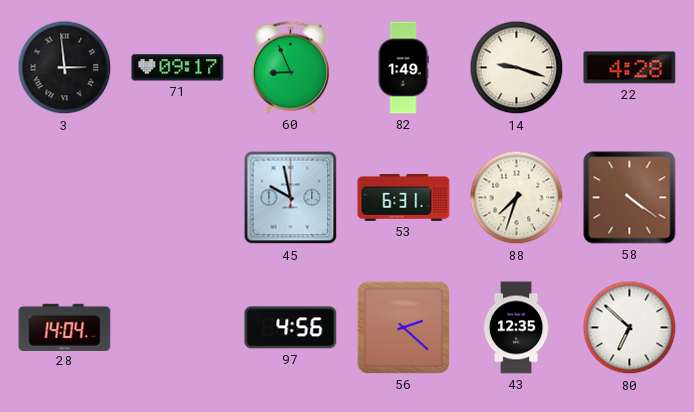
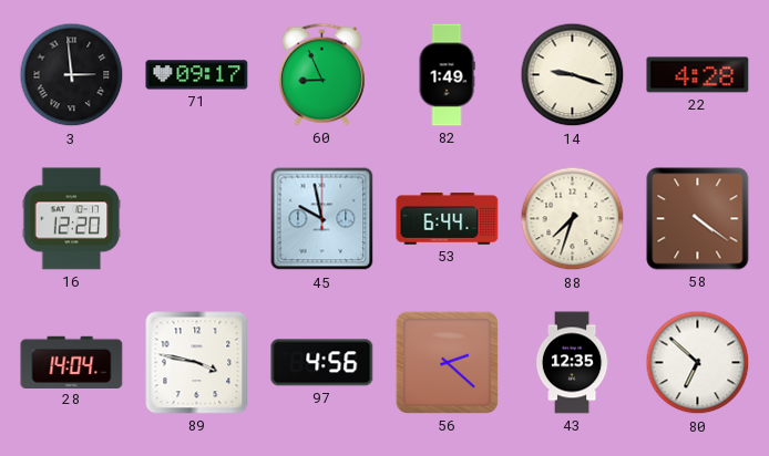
16: none -> 12:20
53: 6:31 -> 6:44
89: none -> 3:47
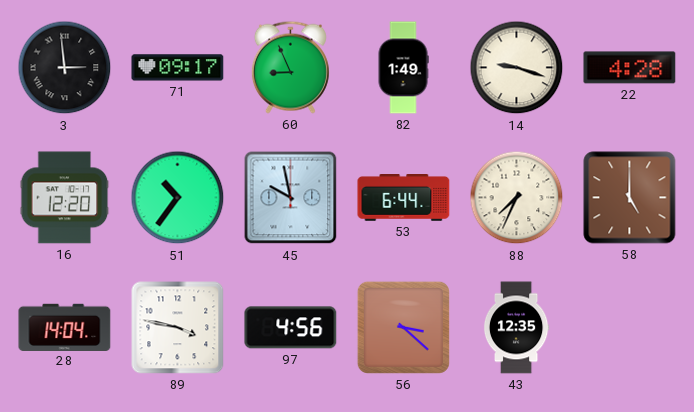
51: none -> 10:36
88: 7:33 -> 7:34
58: 4:21 -> 5:00
56: 2:22 -> 3:22
80: 6:52 -> none
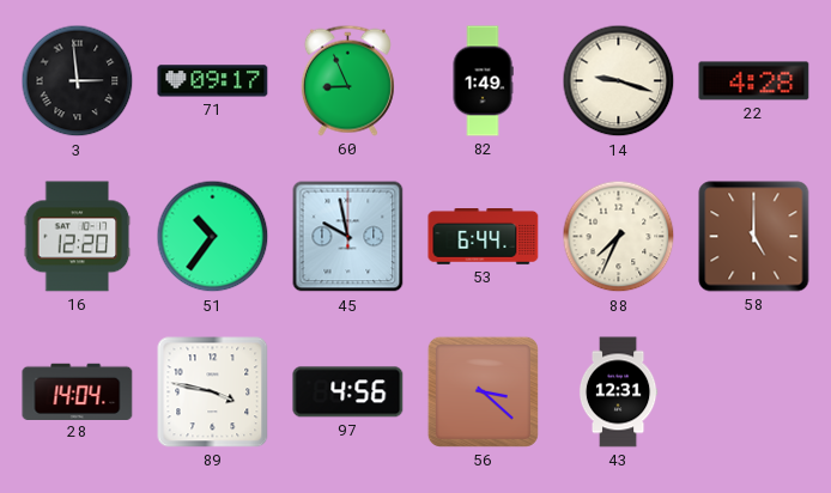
43: 12:35 -> 12:31
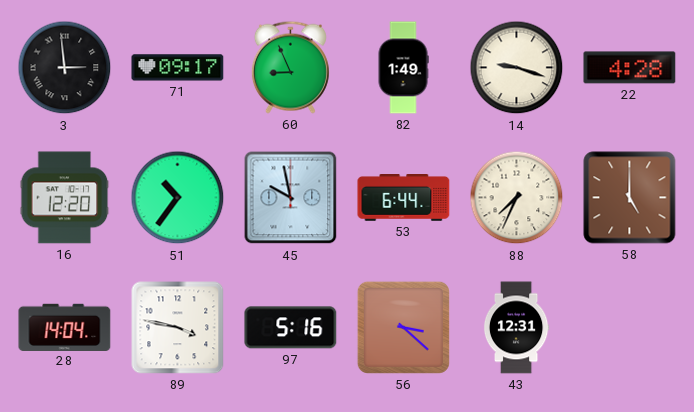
97: 4:56 -> 5:16
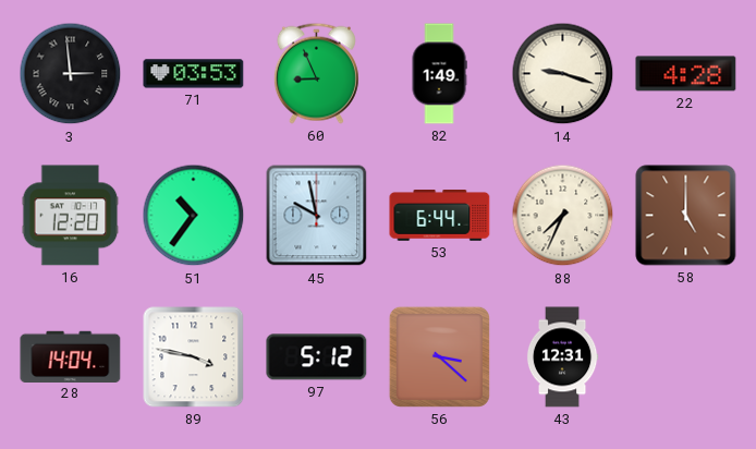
71: 09:17 -> 03:53
97: 5:16 -> 5:12
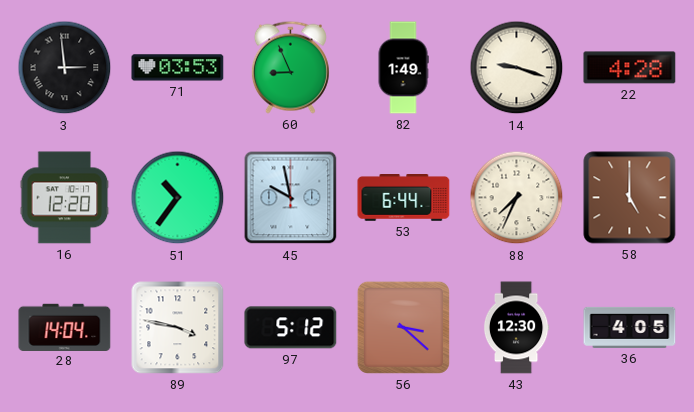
43: 12:31 -> 12:30
36: none -> 4:05
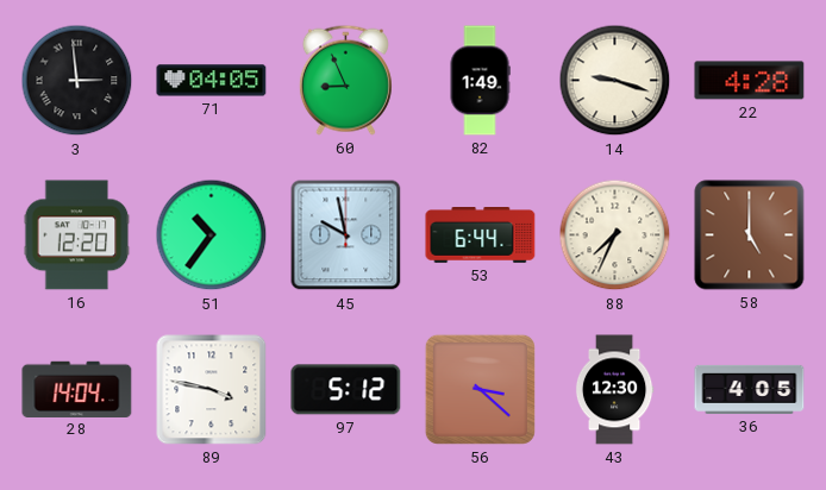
71: 03:53 -> 04:05
